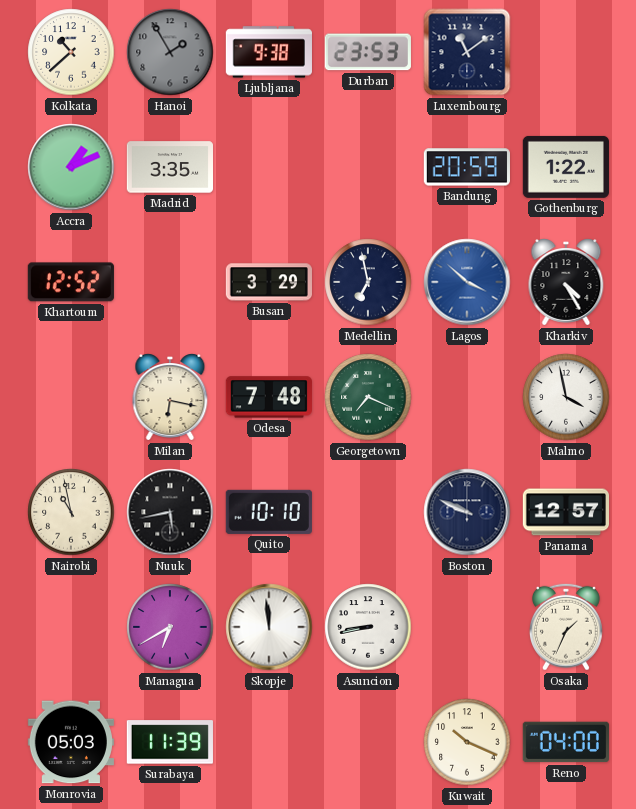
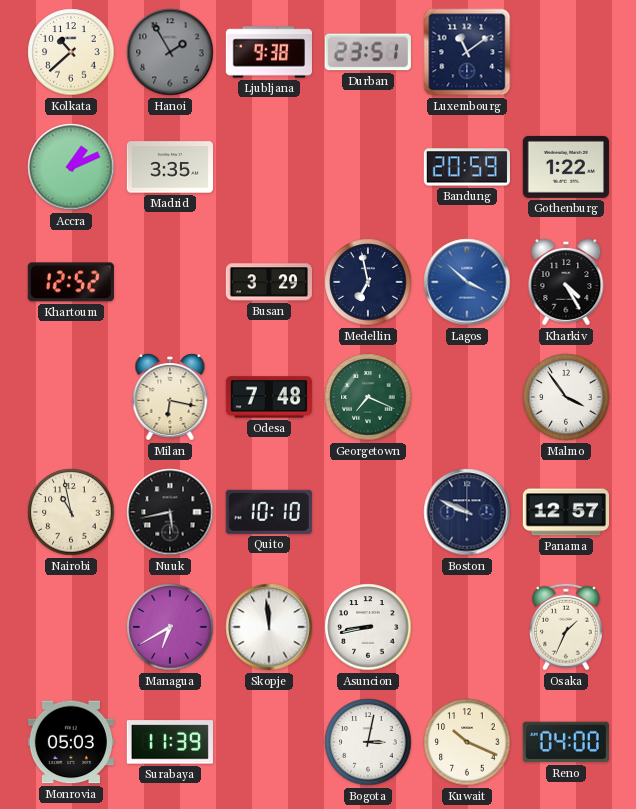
Durban: 23:53 -> 23:51
Malmo: 3:58 -> 3:54
Bogota: none -> 3:02
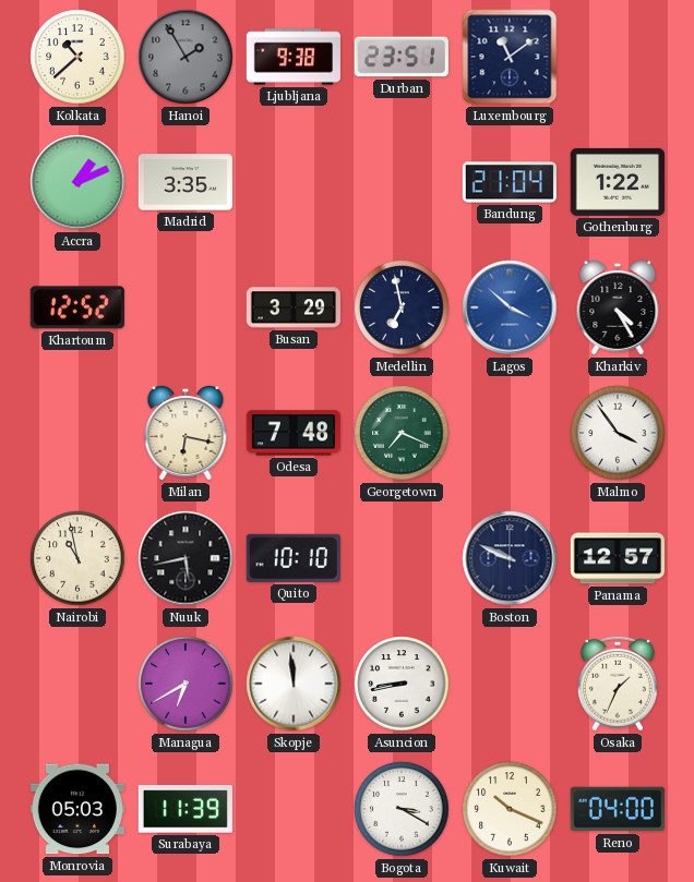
Bandung: 20:59 -> 21:04
Bogota: 3:02 -> 3:20
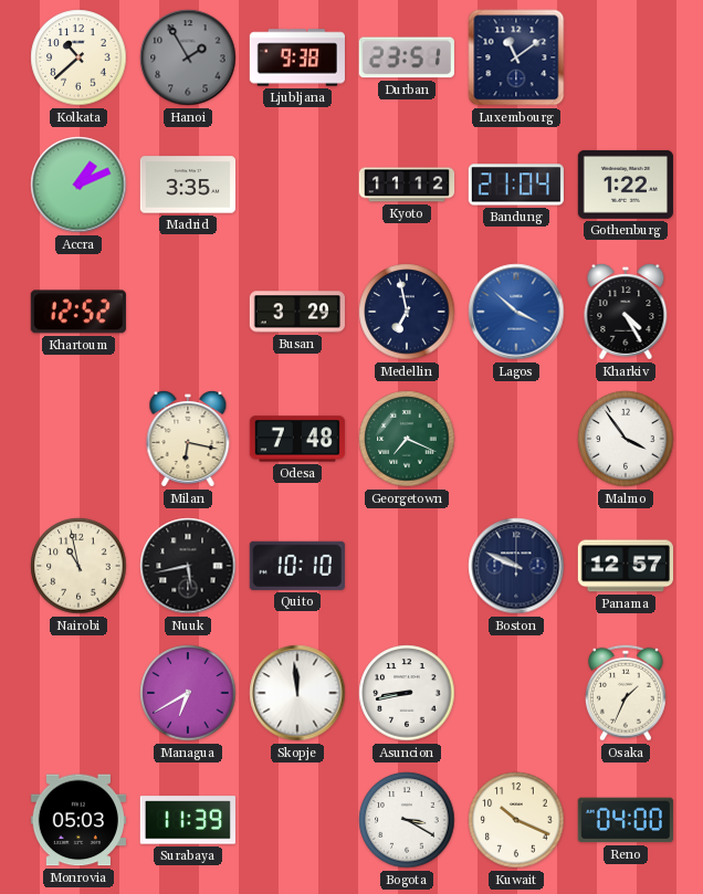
Kyoto: none -> 11:12
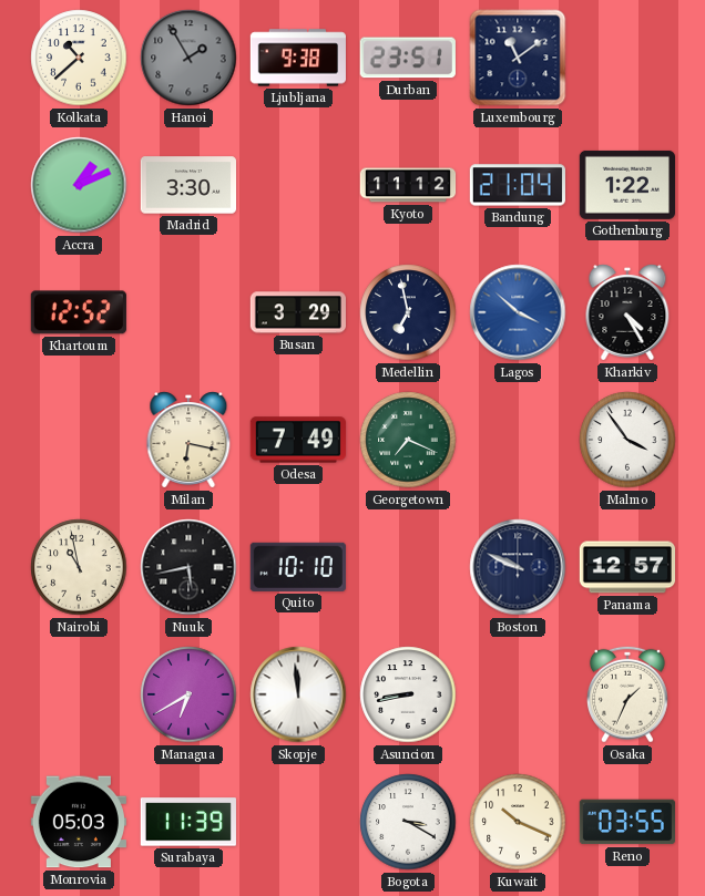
Madrid: 3:35 -> 3:30
Odesa: 7:48 -> 7:49
Reno: 04:00 -> 03:55
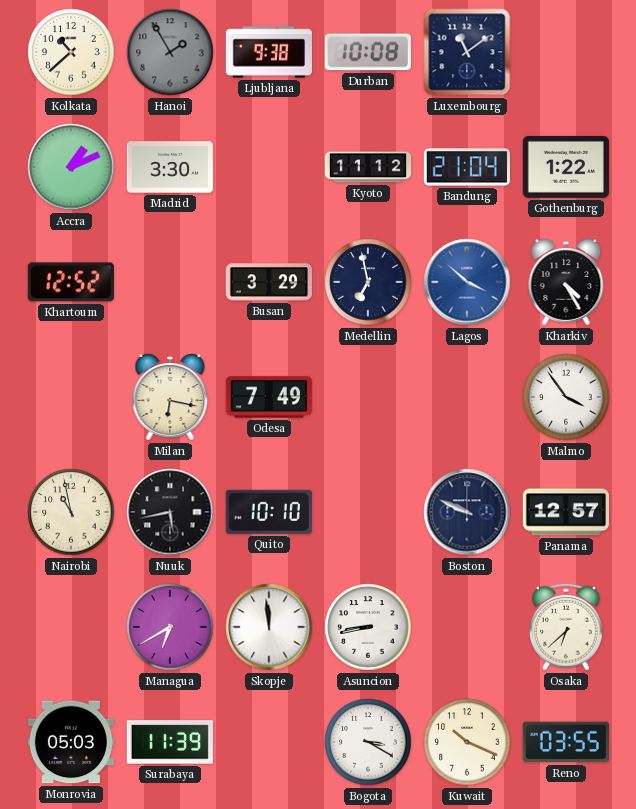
Durban: 23:51 -> 10:08
Georgetown: 7:19 -> none
Osaka: 1:34 -> 6:38
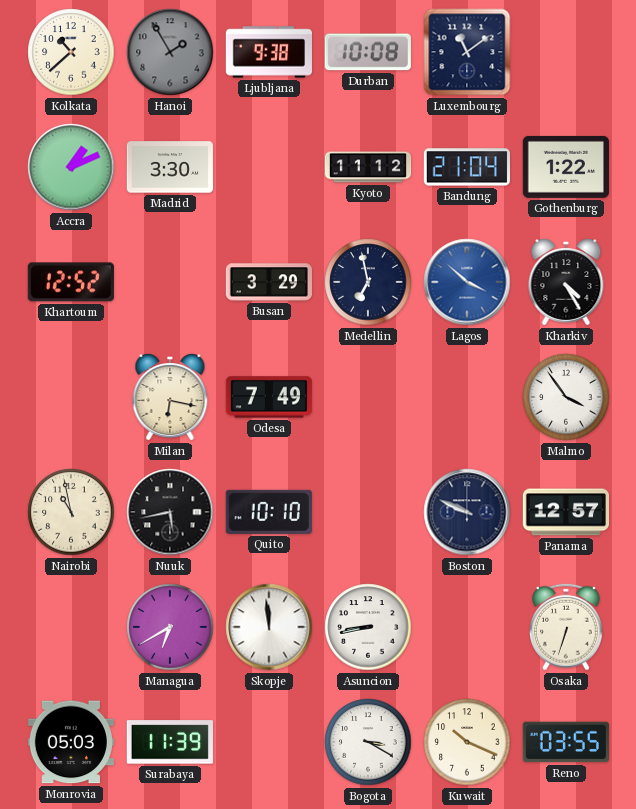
Osaka: 6:38 -> 6:33
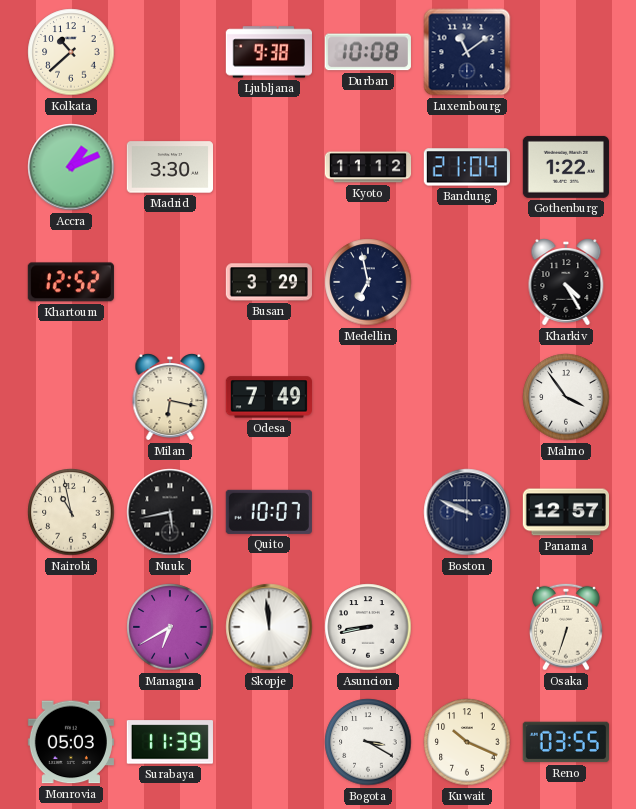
Hanoi: 1:55 -> none
Lagos: 3:52 -> none
Quito: 10:10 -> 10:07
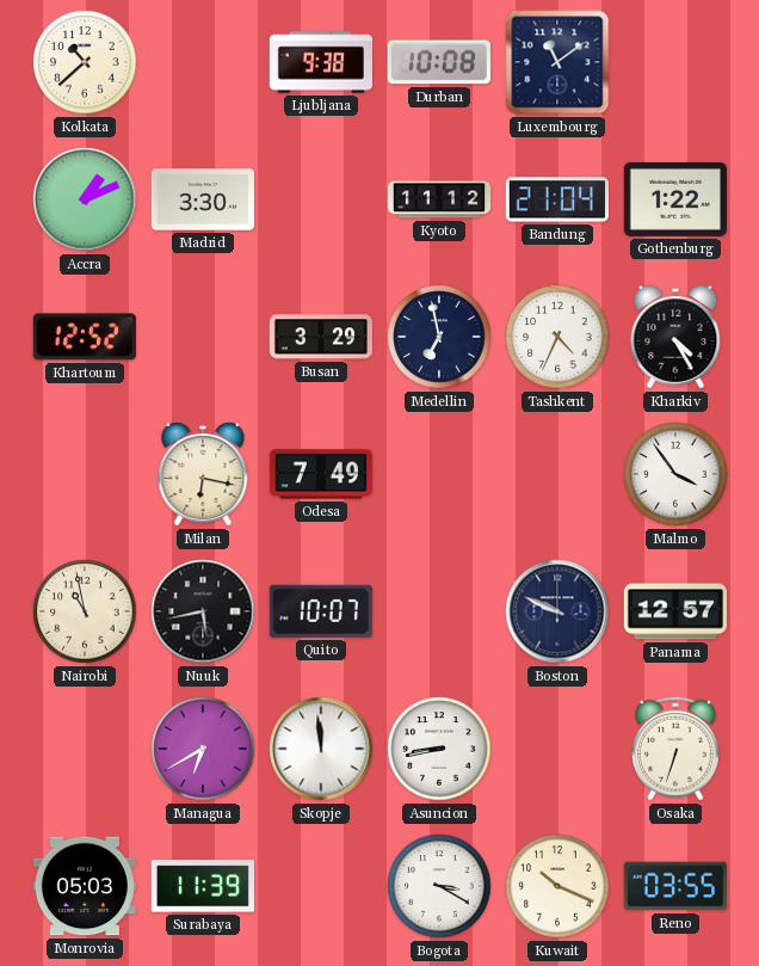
Tashkent: none -> 4:34
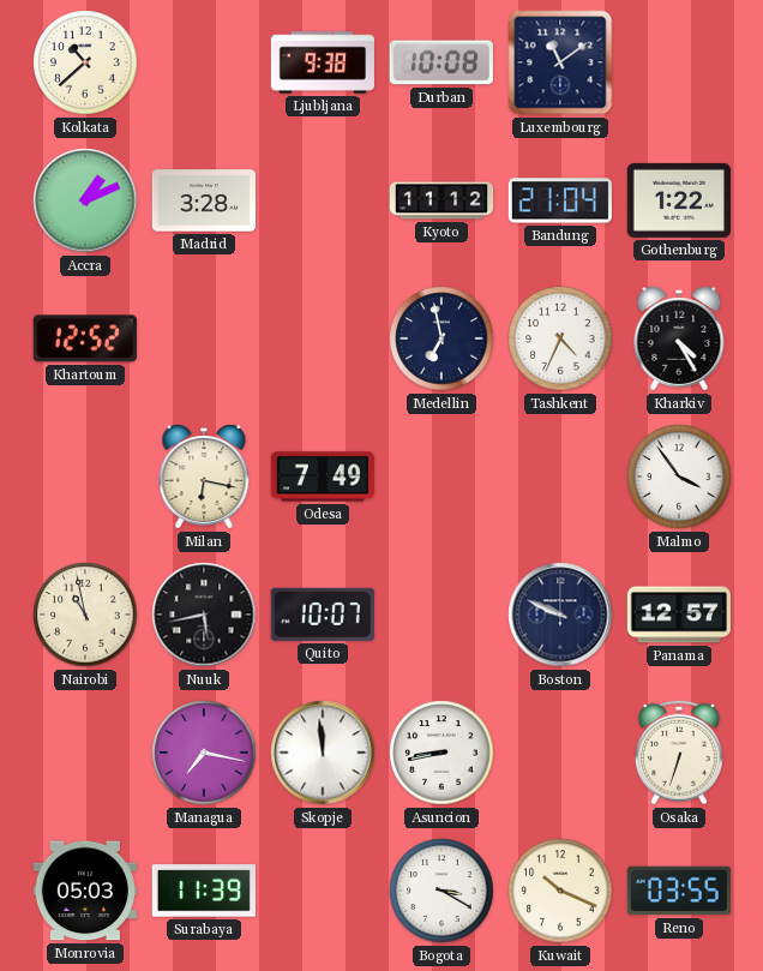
Madrid: 3:30 -> 3:28
Busan: 3:29 -> none
Managua: 6:40 -> 7:17
